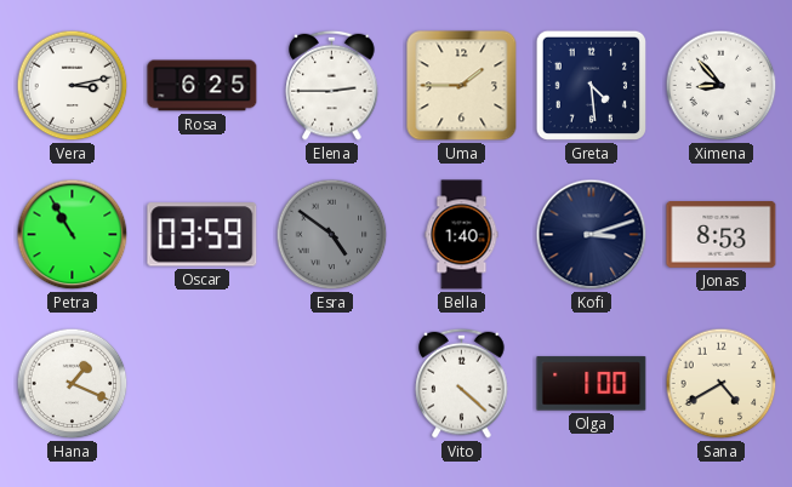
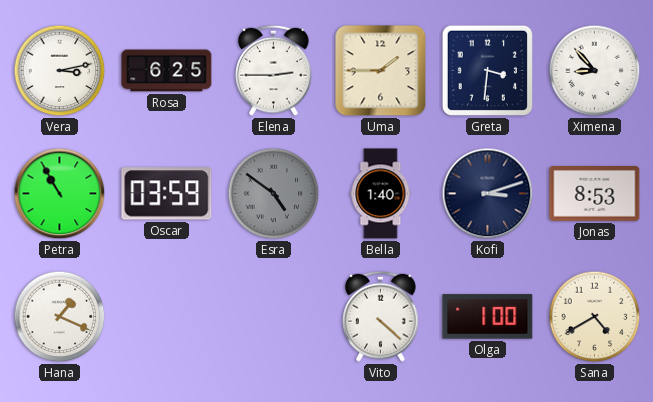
Greta: 4:29 -> 3:31
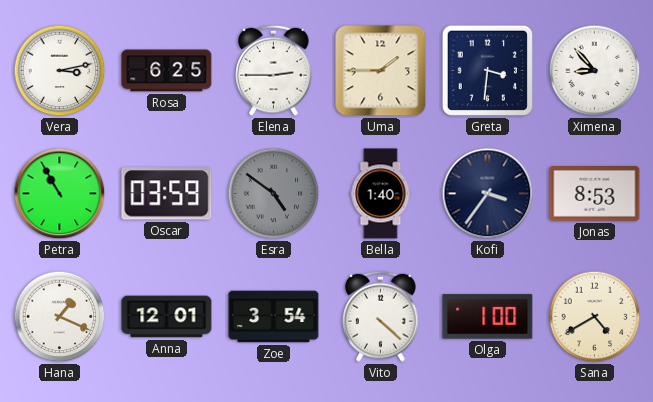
Kofi: 3:12 -> 3:36
Anna: none -> 12:01
Zoe: none -> 3:54
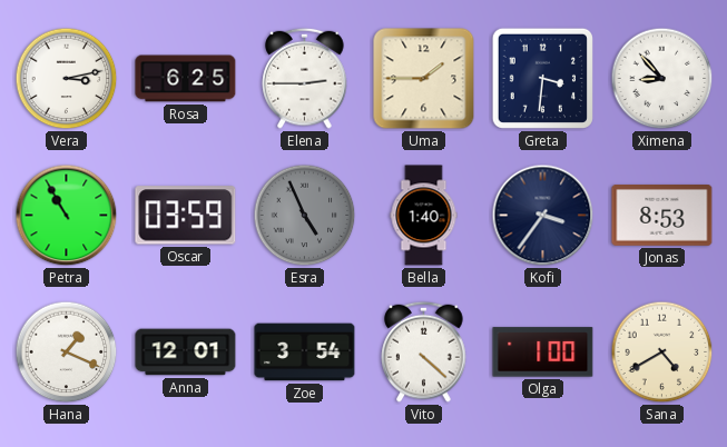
Esra: 4:51 -> 4:56
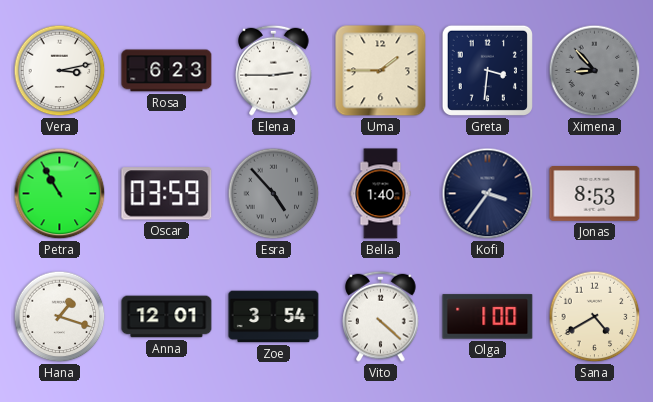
Rosa: 6:25 -> 6:23
Ximena dial: white -> grey
Esra: 4:56 -> 4:53
Hana: 1:19 -> 1:18
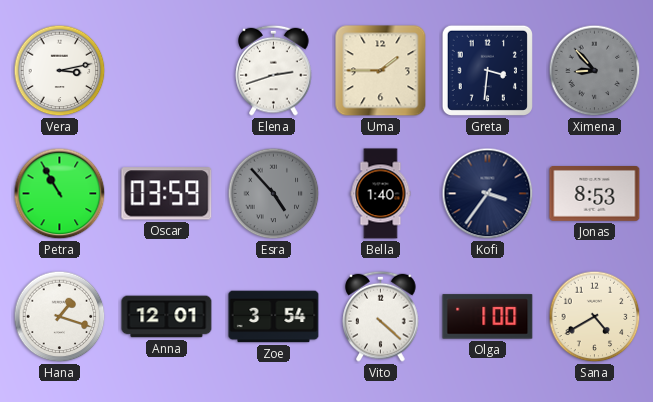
Rosa: 6:23 -> none
Elena: 2:45 -> 2:42
